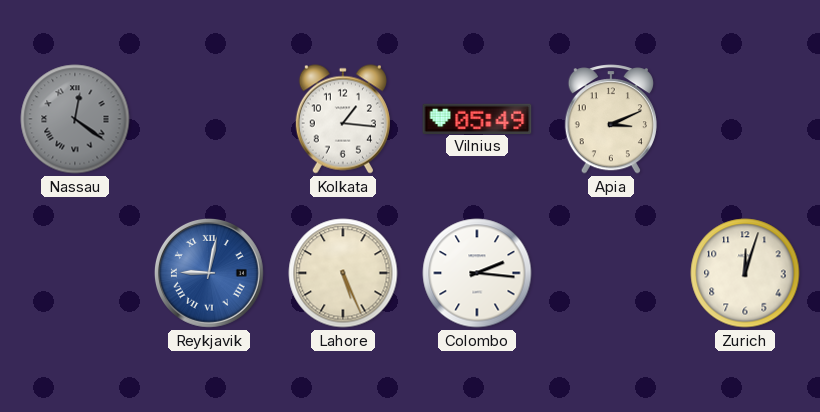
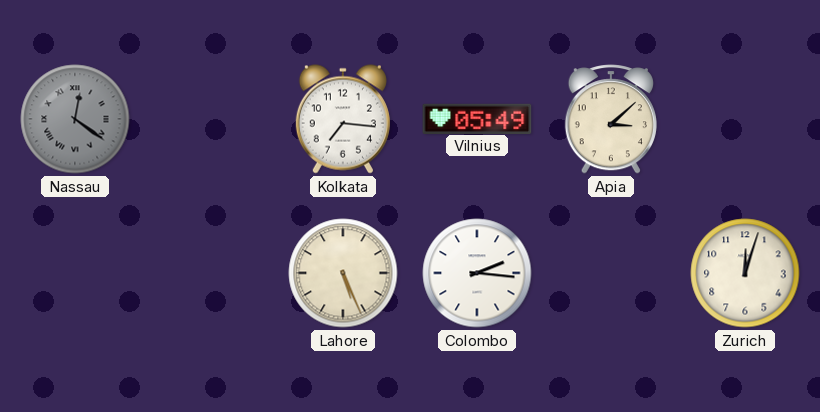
Kolkata: 1:16 -> 7:16
Apia: 3:11 -> 3:08
Reykjavik: 9:02 -> none
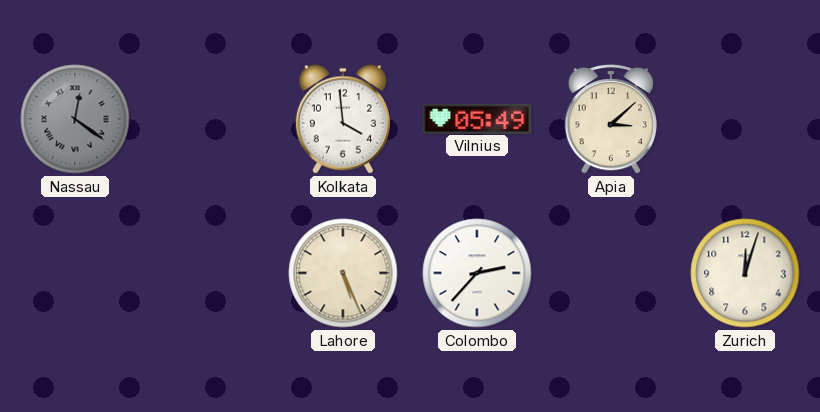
Kolkata: 7:16 -> 3:59
Colombo: 2:16 -> 2:37
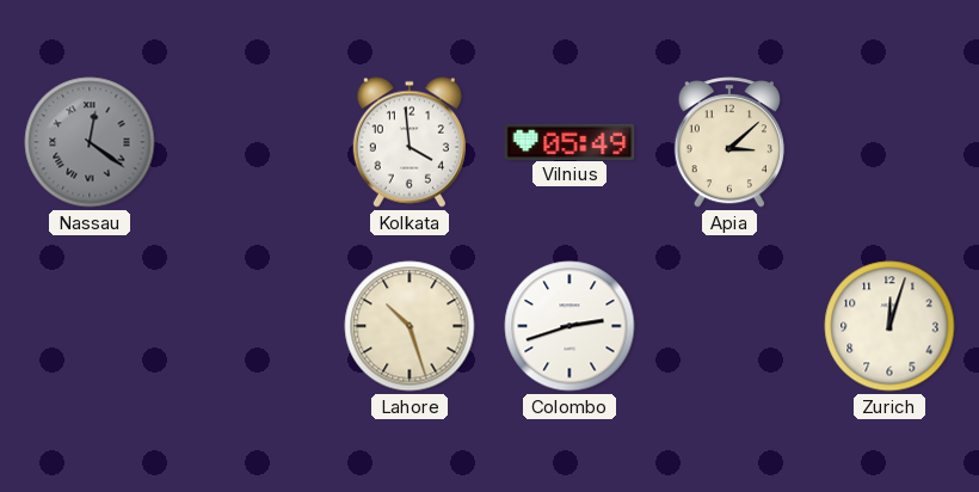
Lahore: 5:26 -> 10:27
Colombo: 2:37 -> 2:42
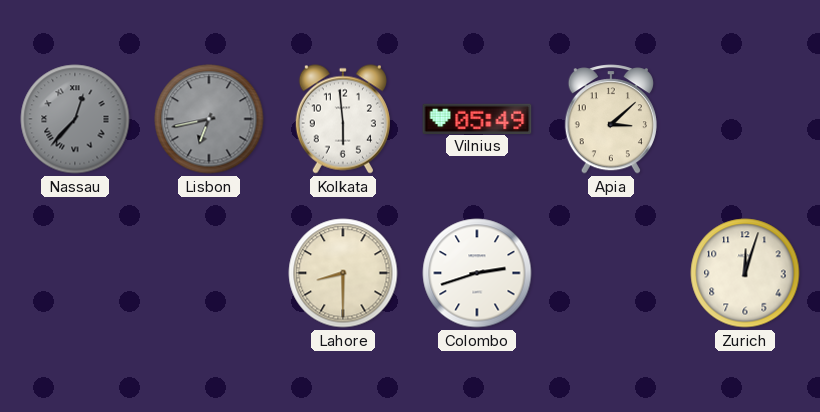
Nassau: 12:21 -> 12:37
Lisbon: none -> 6:43
Kolkata: 3:59 -> 5:59
Lahore: 10:27 -> 8:30
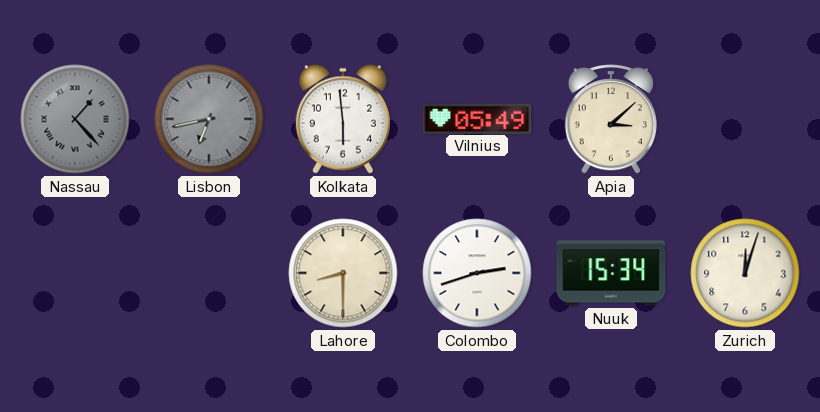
Nassau: 12:37 -> 1:23
Nuuk: none -> 15:34
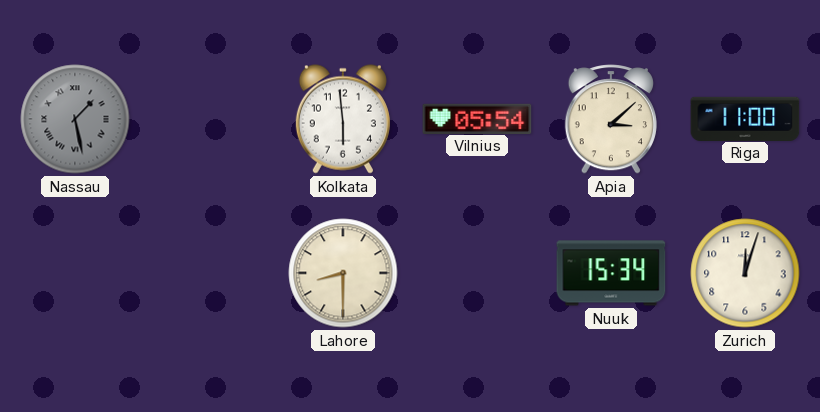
Nassau: 1:23 -> 1:28
Lisbon: 6:43 -> none
Vilnius: 05:49 -> 05:54
Riga: none -> 11:00
Colombo: 2:42 -> none
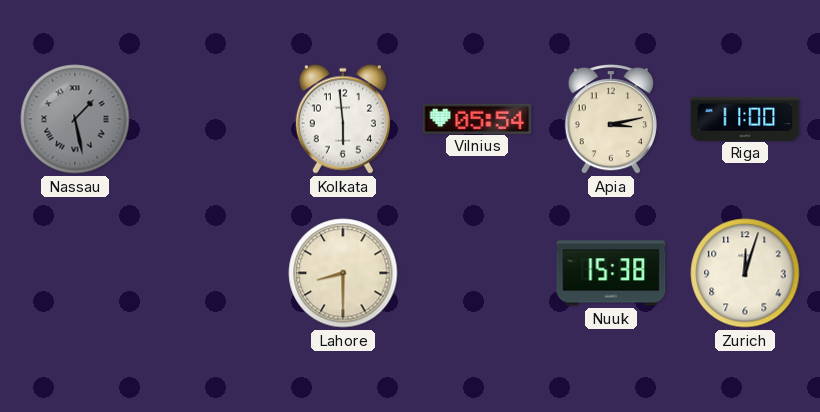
Apia: 3:08 -> 3:13
Nuuk: 15:34 -> 15:38
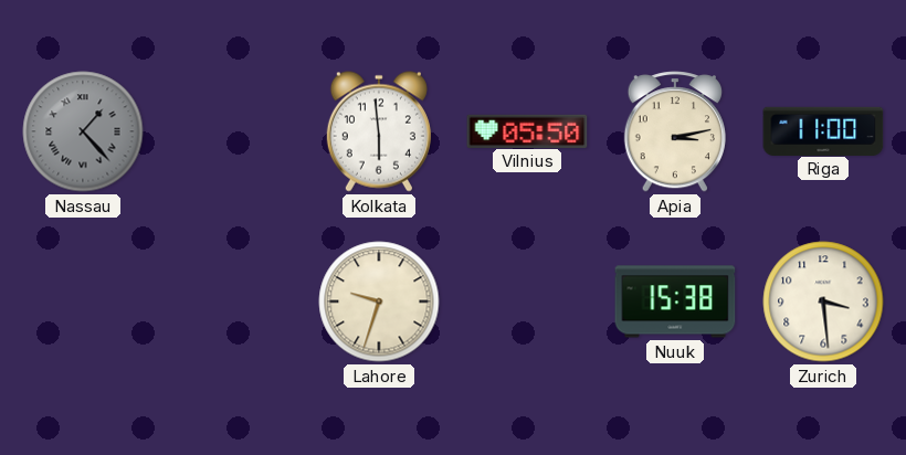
Nassau: 1:28 -> 1:23
Vilnius: 05:54 -> 05:50
Lahore: 8:30 -> 9:33
Zurich: 12:03 -> 3:29
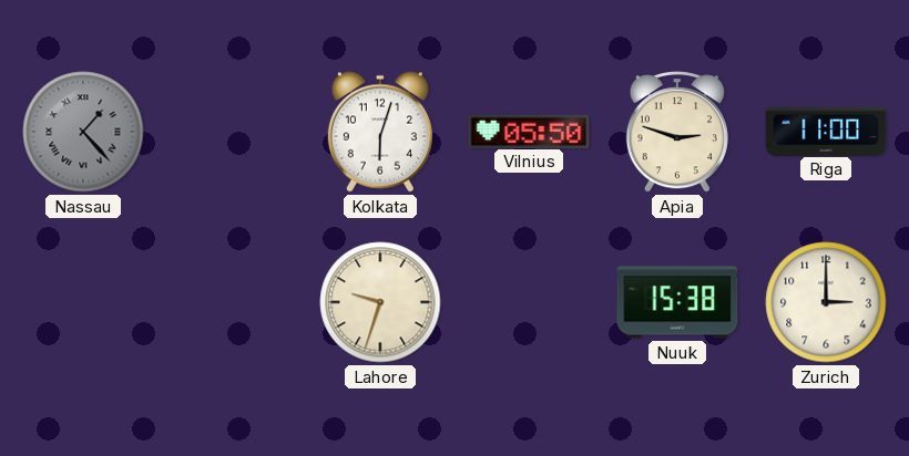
Kolkata: 5:59 -> 6:03
Apia: 3:13 -> 2:48
Zurich: 3:29 -> 3:00
